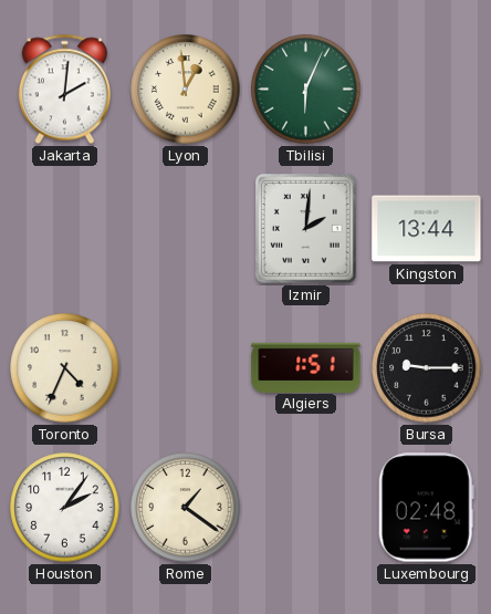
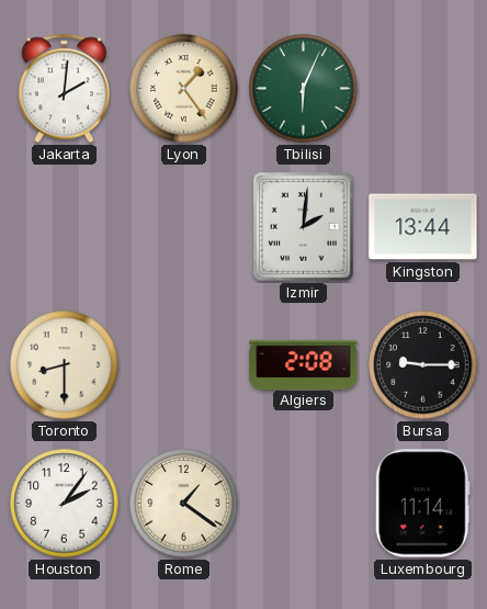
Lyon: 12:59 -> 1:24
Toronto: 4:34 -> 8:30
Algiers: 1:51 -> 2:08
Luxembourg: 02:48 -> 11:14
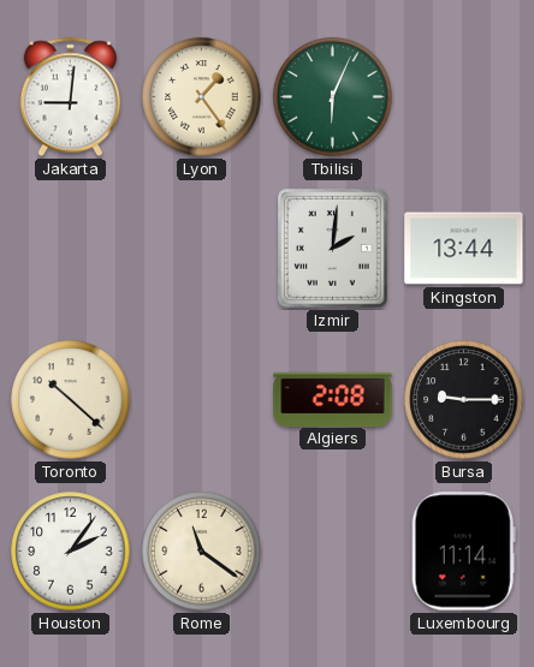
Jakarta: 2:01 -> 9:01
Toronto: 8:30 -> 10:22
Rome: 1:21 -> 11:21
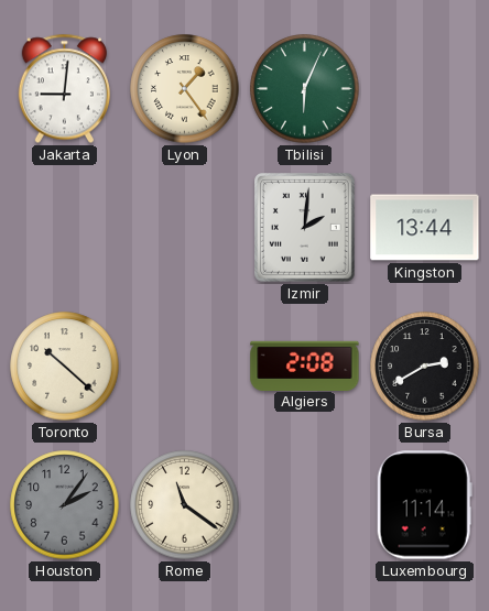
Bursa: 9:15 -> 2:40
Houston dial: white -> grey
